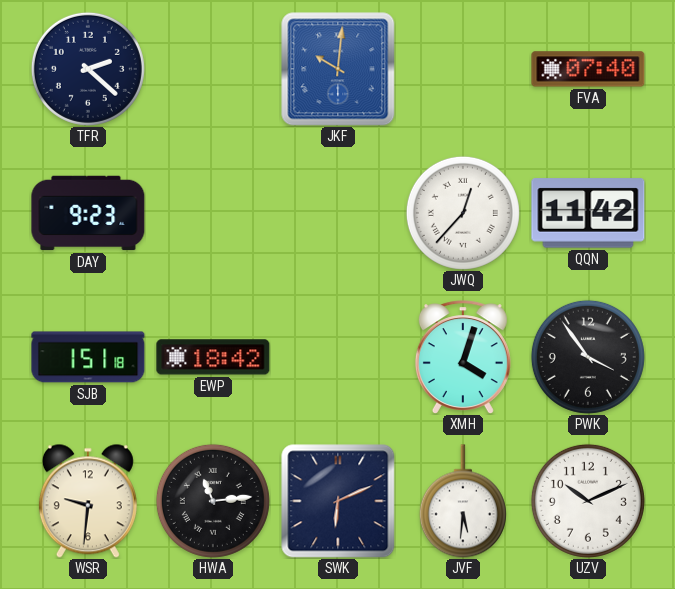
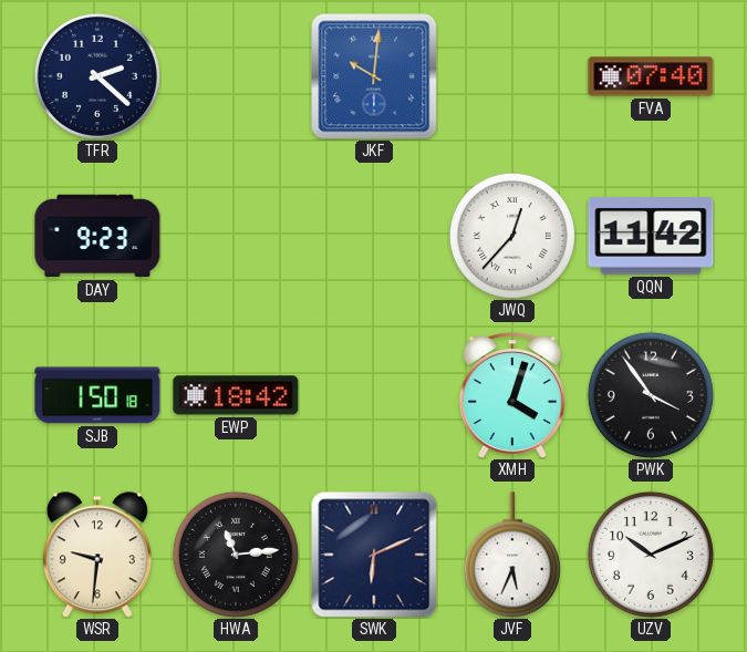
SJB: 1:51 -> 1:50
JVF: 5:31 -> 5:34
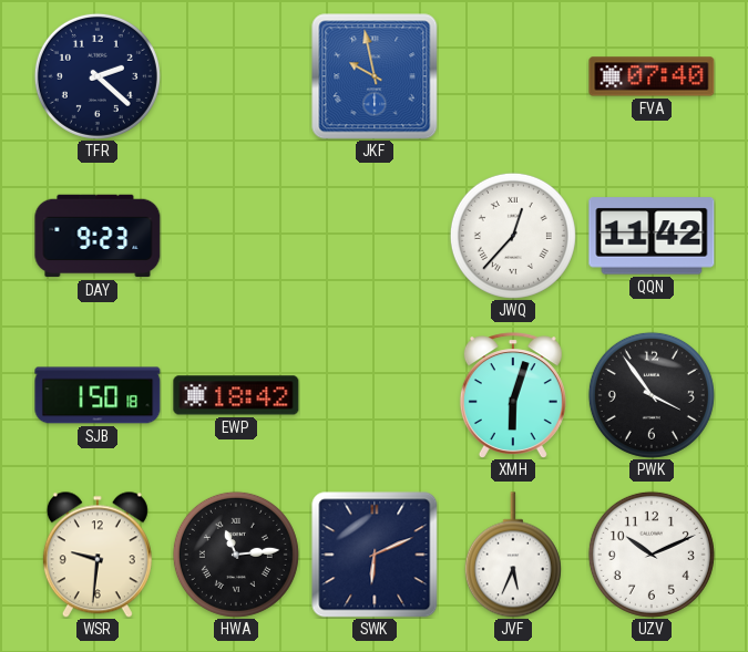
JKF: 10:01 -> 9:58
XMH: 4:03 -> 6:03
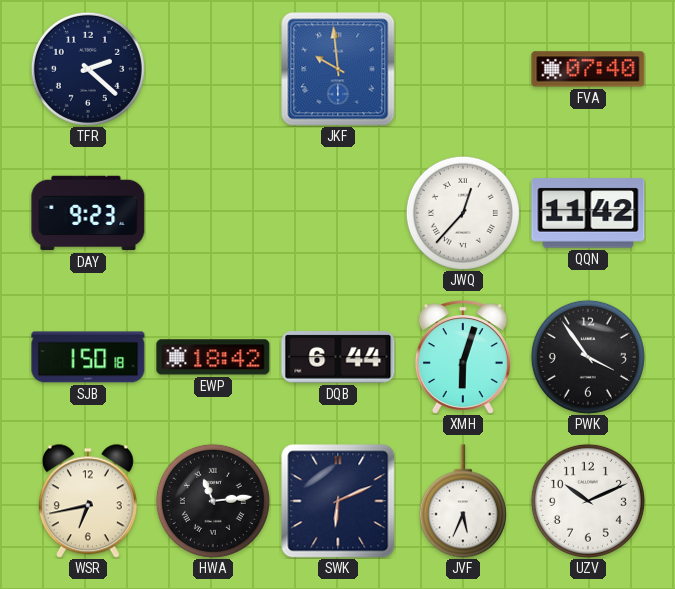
JKF: 9:58 -> 9:59
DQB: none -> 6:44
WSR: 9:31 -> 6:43
